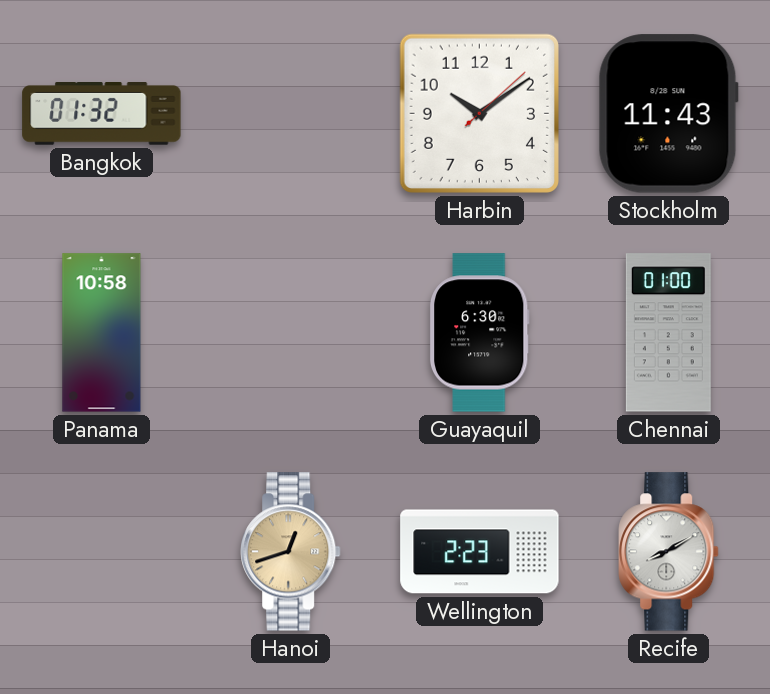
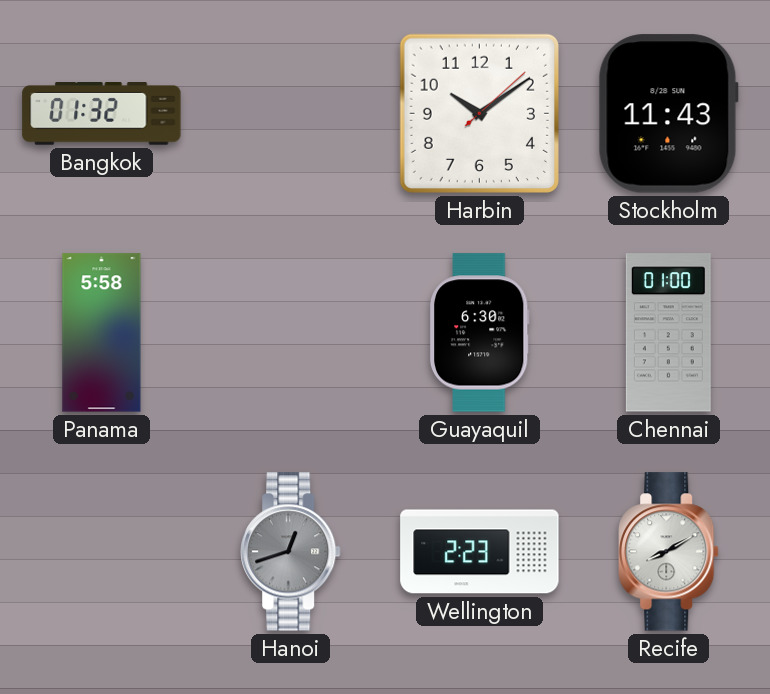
Panama: 10:58 -> 5:58
Hanoi dial: champagne -> grey
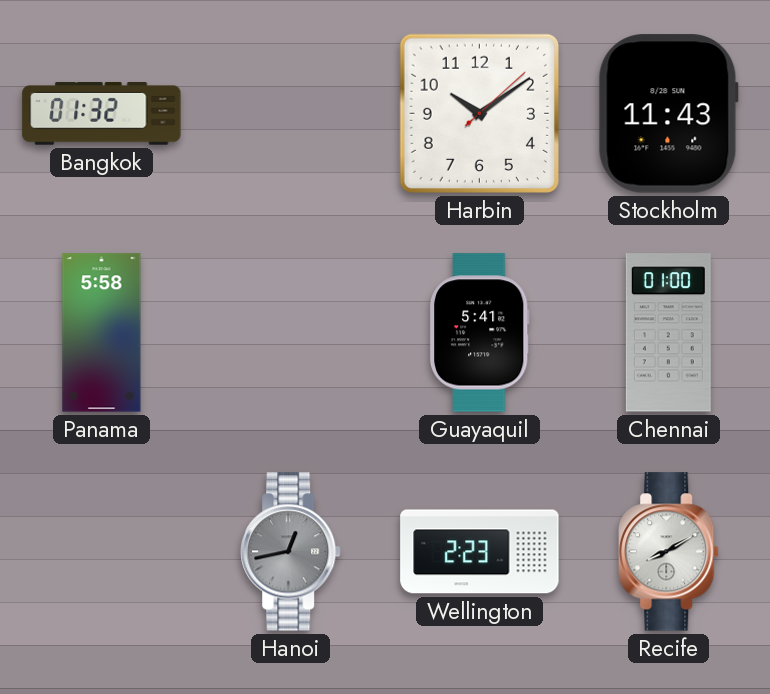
Guayaquil: 6:30 -> 5:41
Hanoi: 12:42 -> 12:43
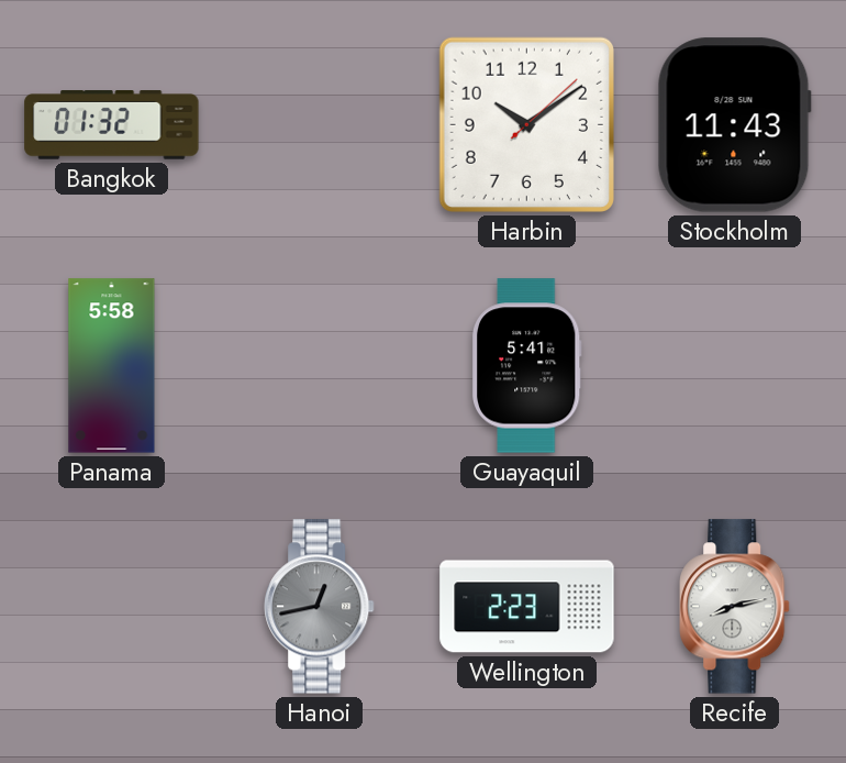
Chennai: 01:00 -> none
Recife: 8:10 -> 8:13
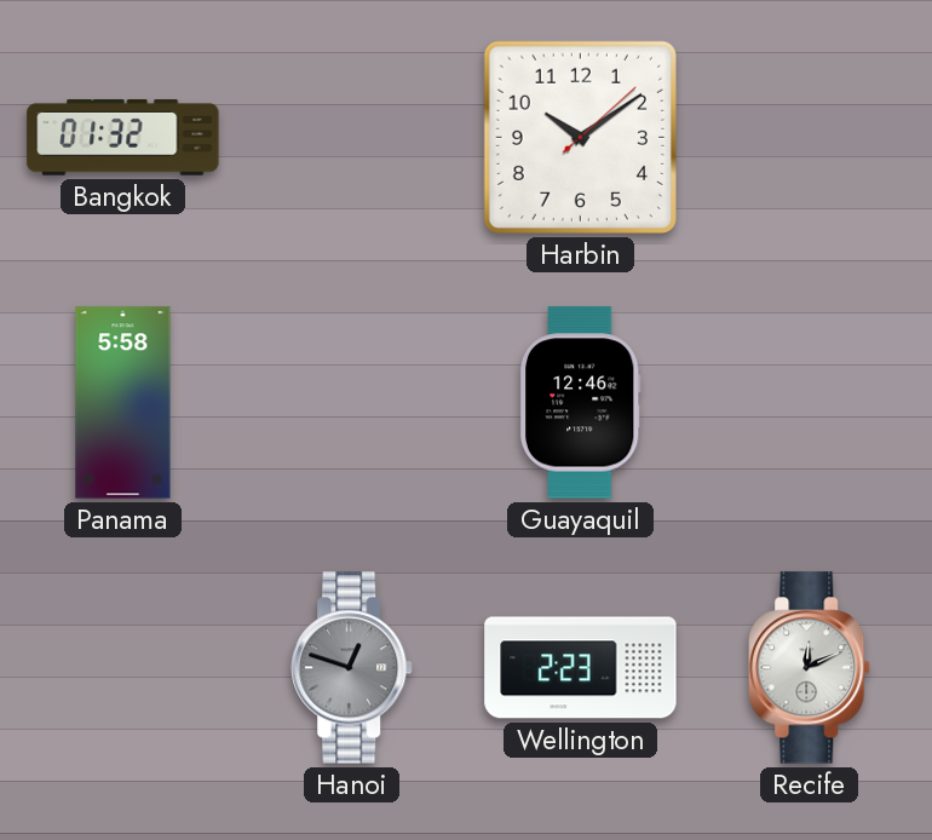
Stockholm: 11:43 -> none
Guayaquil: 5:41 -> 12:46
Hanoi: 12:43 -> 12:48
Recife: 8:13 -> 12:11
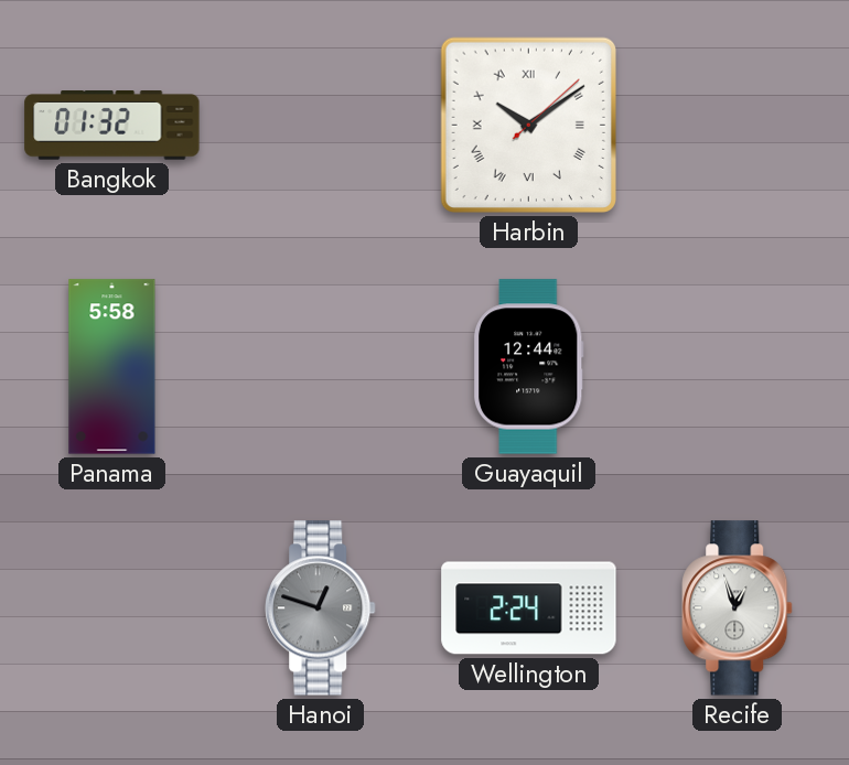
Harbin numerals: Arabic -> Roman
Guayaquil: 12:46 -> 12:44
Wellington: 2:23 -> 2:24
Recife: 12:11 -> 12:57
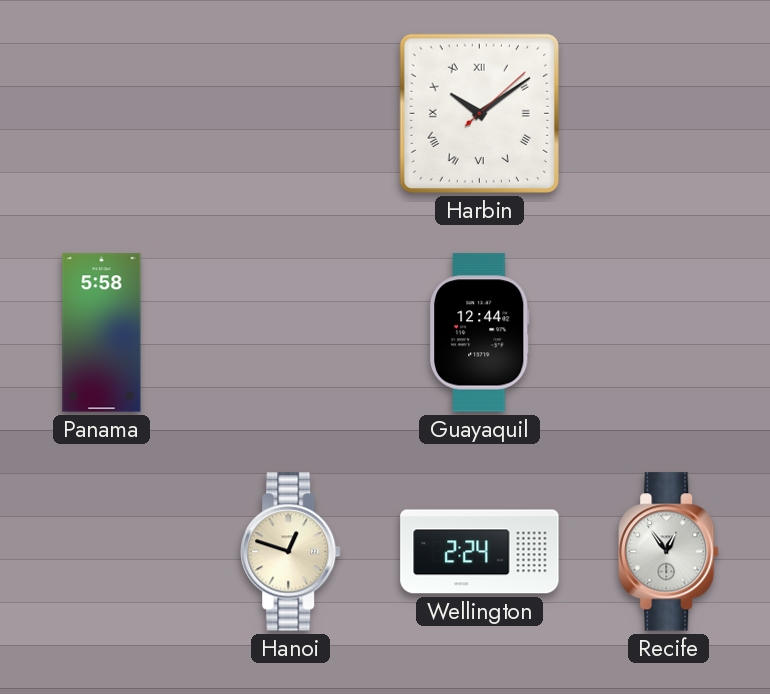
Bangkok: 01:32 -> none
Hanoi dial: grey -> cream
Recife: 12:57 -> 12:54
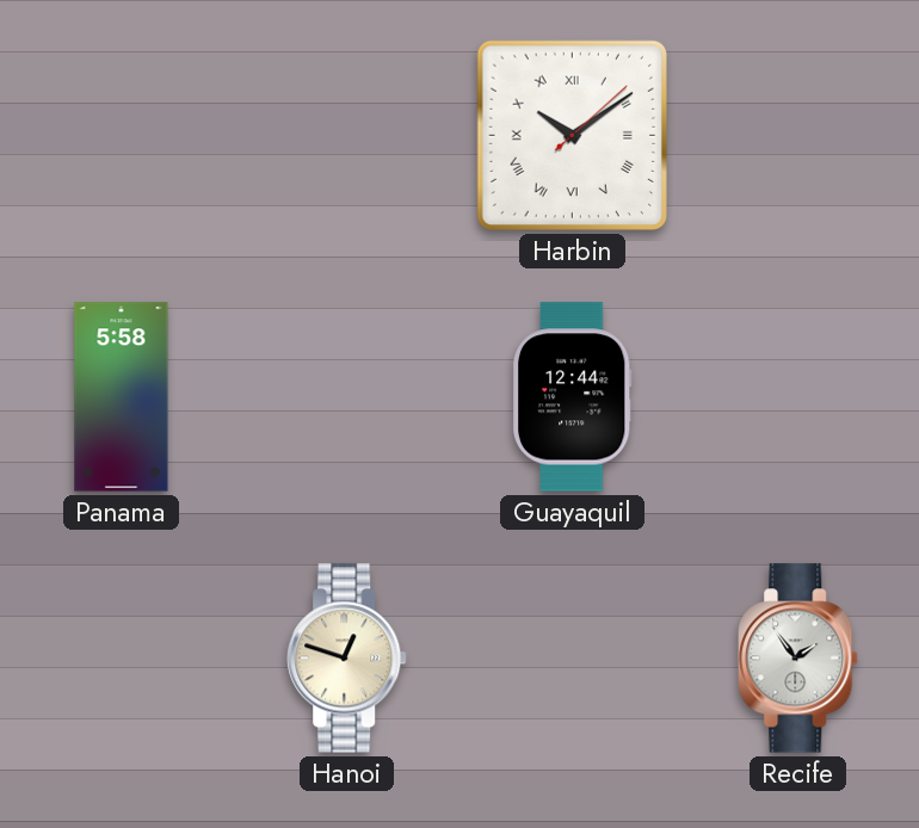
Wellington: 2:24 -> none
Recife: 12:54 -> 1:54
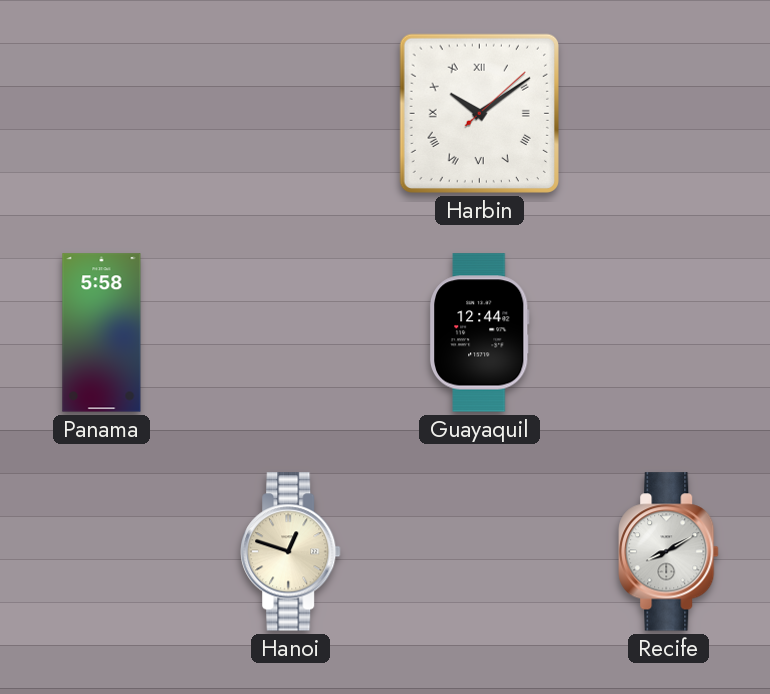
Recife: 1:54 -> 8:10
